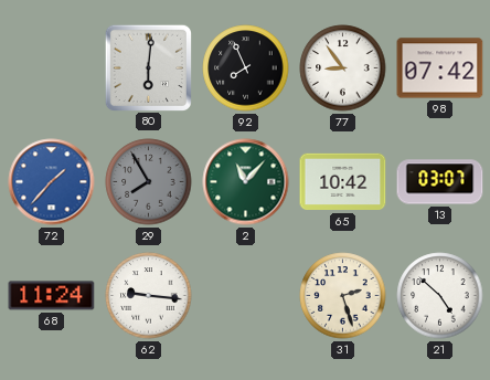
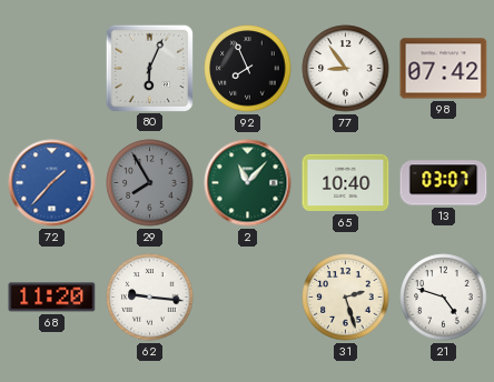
80: 6:01 -> 6:04
65: 10:42 -> 10:40
68: 11:24 -> 11:20
21: 4:52 -> 4:48
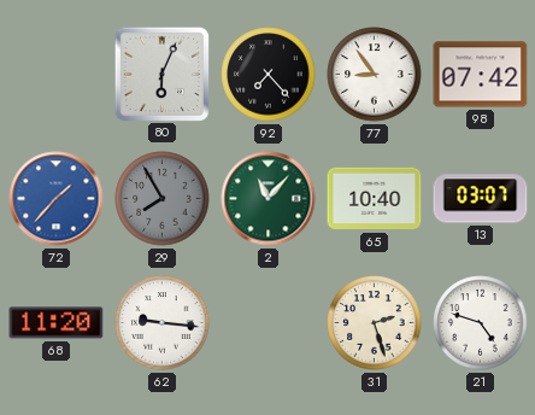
92: 7:56 -> 7:23
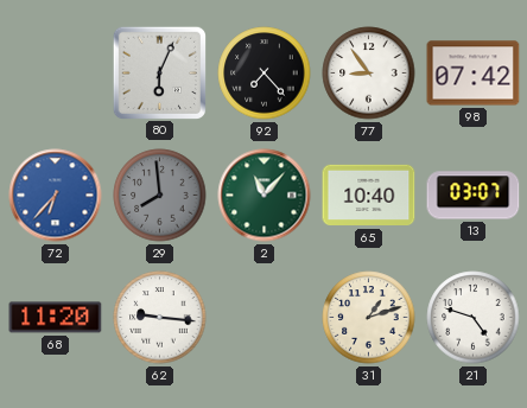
72: 1:37 -> 6:37
29: 7:55 -> 7:59
31: 2:27 -> 1:12
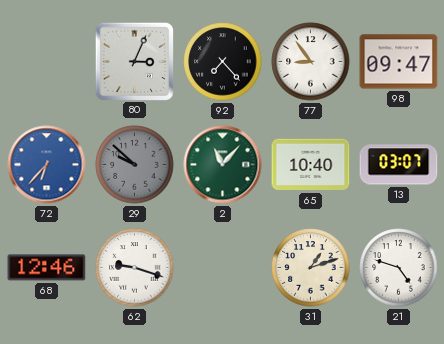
80: 6:04 -> 3:04
98: 07:42 -> 09:47
29: 7:59 -> 9:52
68: 11:20 -> 12:46
62: 9:16 -> 9:18
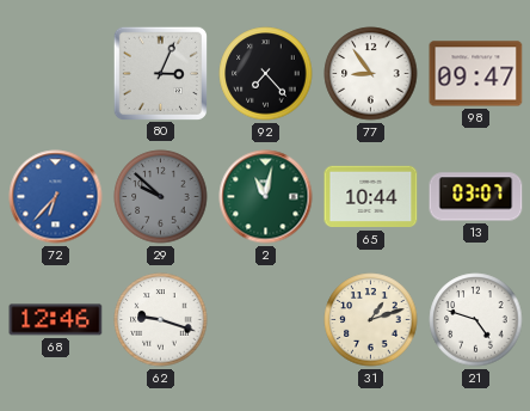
2: 11:07 -> 11:02
65: 10:40 -> 10:44
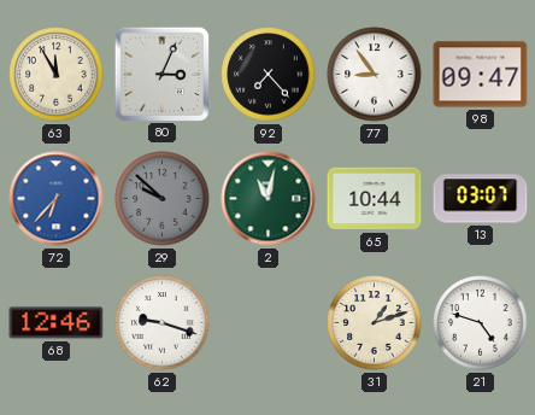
63: none -> 11:55
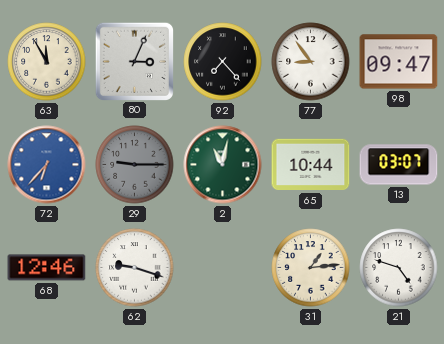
29: 9:52 -> 9:15
31: 1:12 -> 1:14
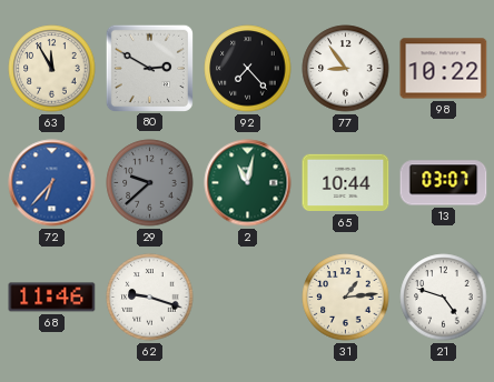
80: 3:04 -> 2:50
98: 09:47 -> 10:22
29: 9:15 -> 9:38
68: 12:46 -> 11:46
